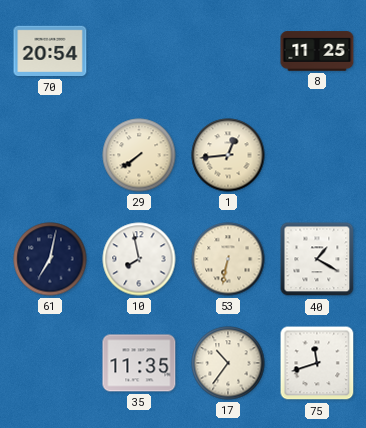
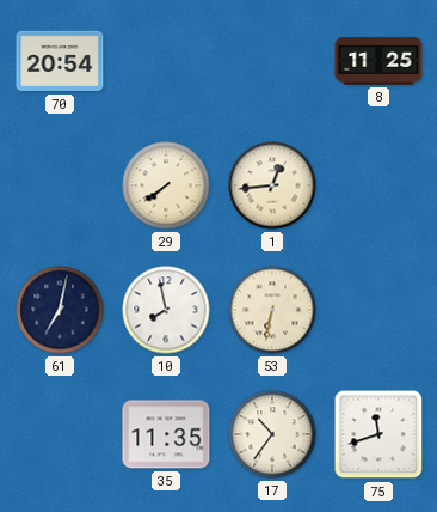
40: 1:20 -> none
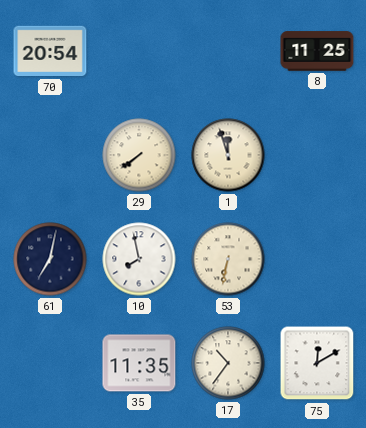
1: 12:44 -> 11:57
75: 11:42 -> 12:10
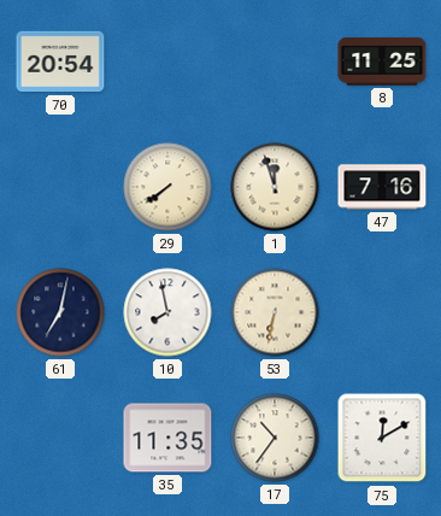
47: none -> 7:16
